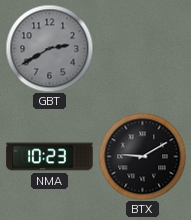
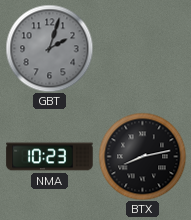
GBT: 2:40 -> 2:03
BTX: 9:10 -> 8:13
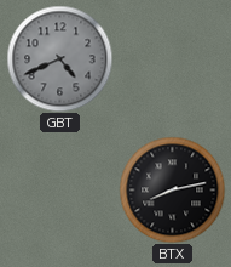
GBT: 2:03 -> 4:41
NMA: 10:23 -> none
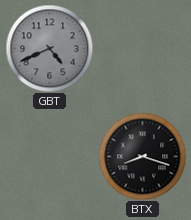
BTX: 8:13 -> 8:18
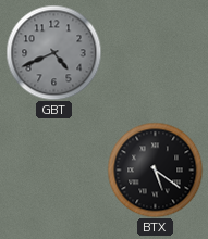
BTX: 8:18 -> 5:21
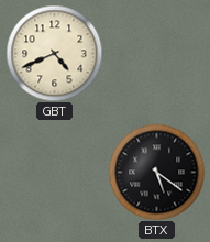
GBT dial: grey -> cream
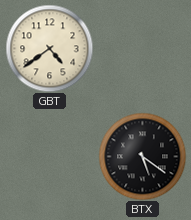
GBT: 4:41 -> 4:39
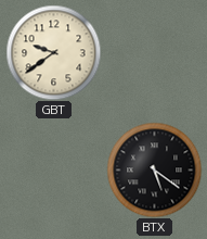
GBT: 4:39 -> 9:39
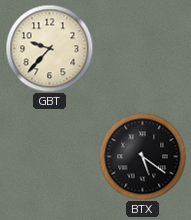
GBT: 9:39 -> 9:37
